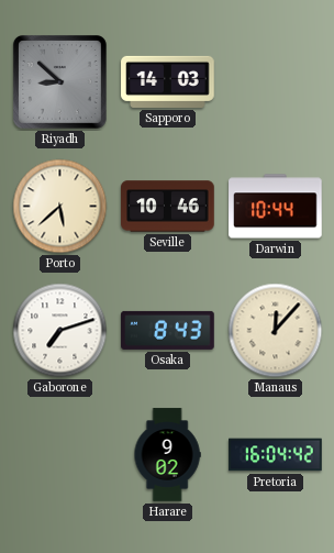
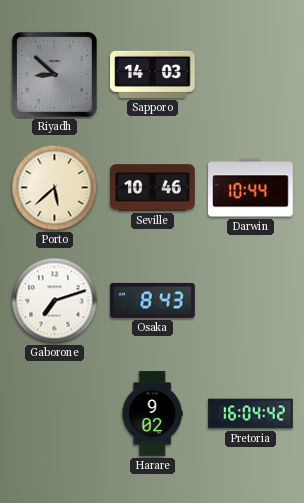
Manaus: 12:07 -> none
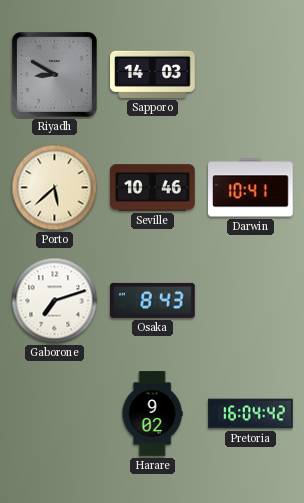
Riyadh: 8:52 -> 8:50
Darwin: 10:44 -> 10:41
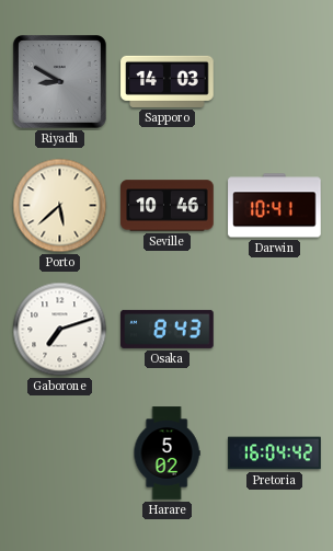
Harare: 9:02 -> 5:02
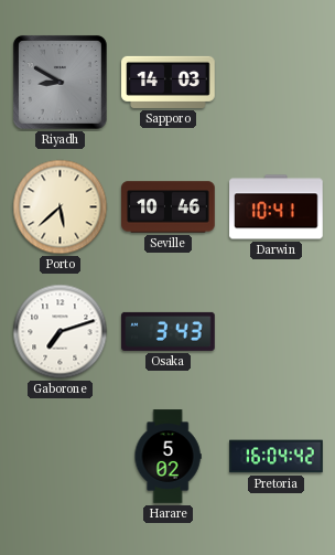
Osaka: 8:43 -> 3:43
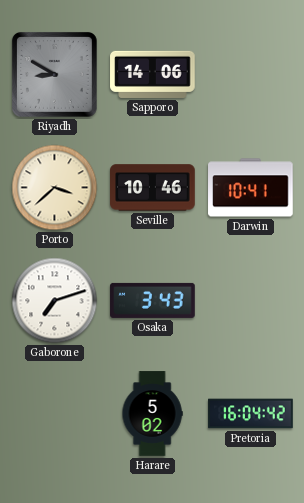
Sapporo: 14:03 -> 14:06
Porto: 5:38 -> 3:38
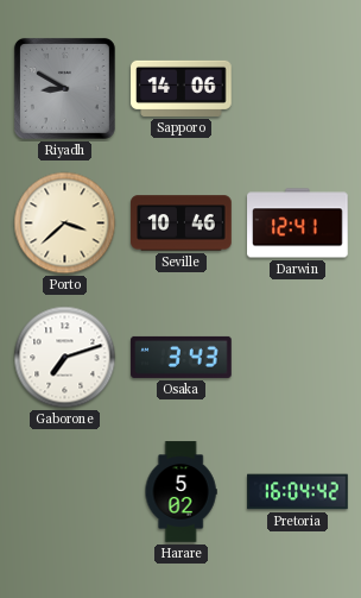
Darwin: 10:41 -> 12:41
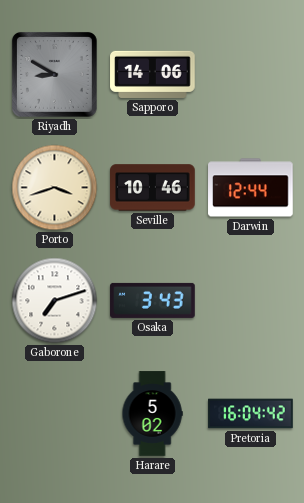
Porto: 3:38 -> 3:42
Darwin: 12:41 -> 12:44
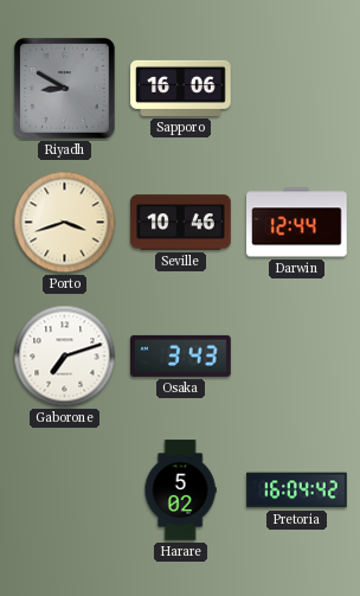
Sapporo: 14:06 -> 16:06
